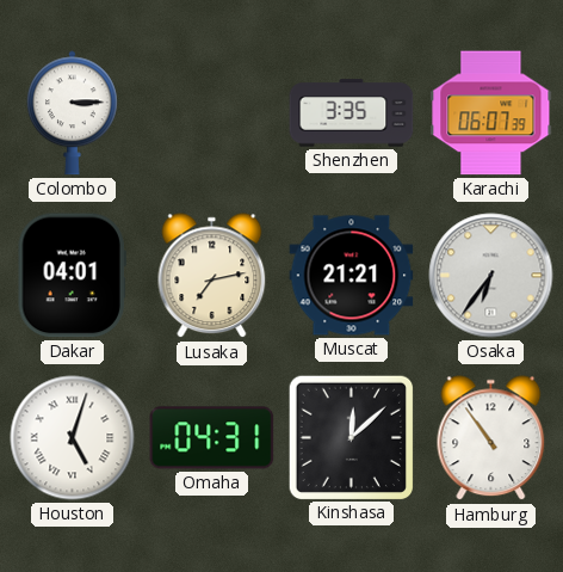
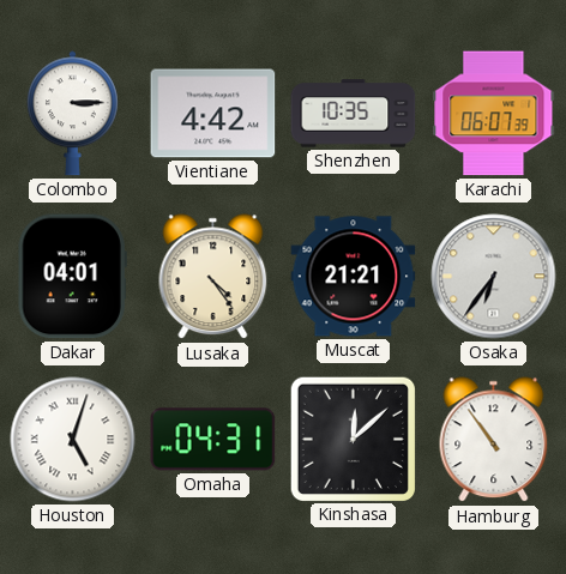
Vientiane: none -> 4:42
Shenzhen: 3:35 -> 10:35
Lusaka: 7:13 -> 4:24
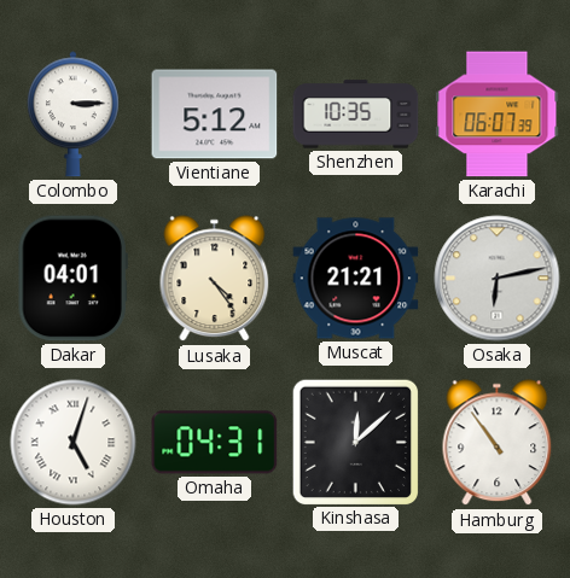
Vientiane: 4:42 -> 5:12
Osaka: 6:36 -> 6:13
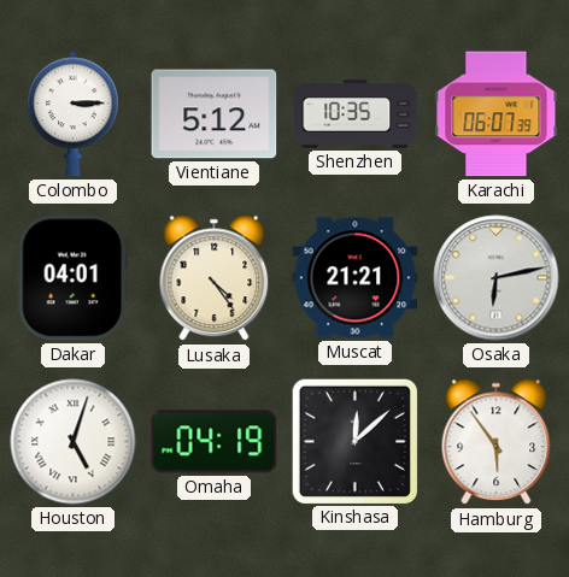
Omaha: 04:31 -> 04:19
Hamburg: 10:54 -> 5:54
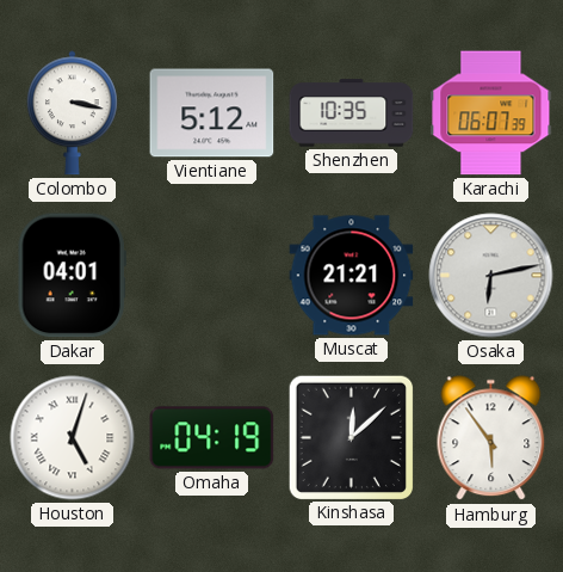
Colombo: 3:15 -> 3:17
Lusaka: 4:24 -> none
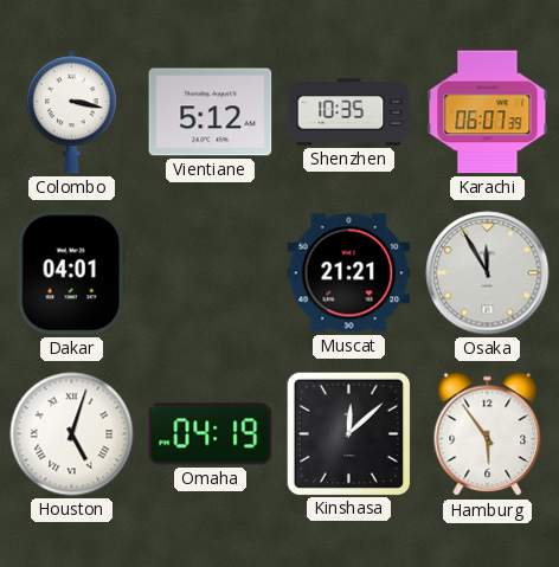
Osaka: 6:13 -> 11:55
